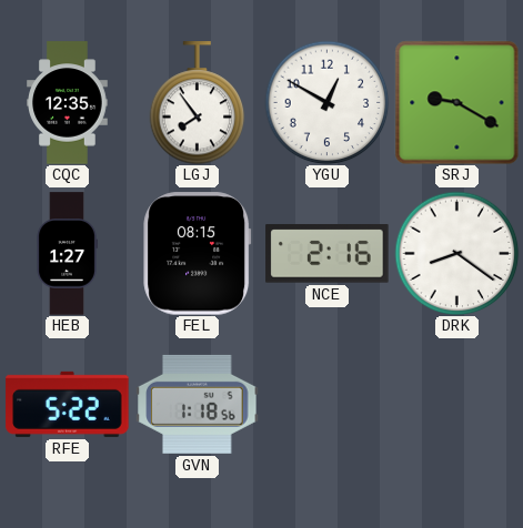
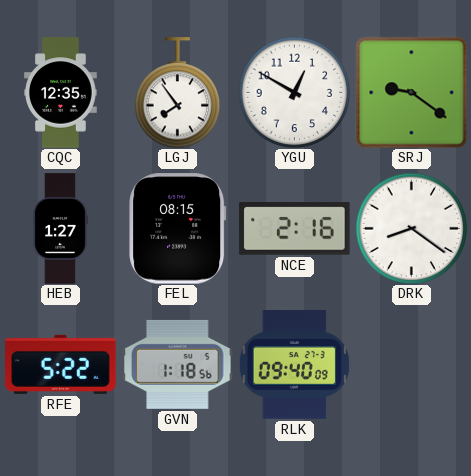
SRJ: 9:20 -> 9:21
RLK: none -> 09:40
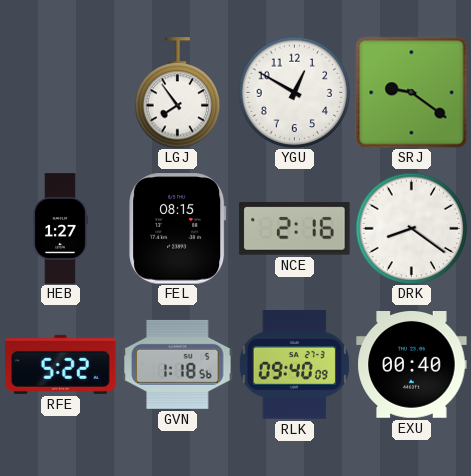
CQC: 12:35 -> none
EXU: none -> 00:40
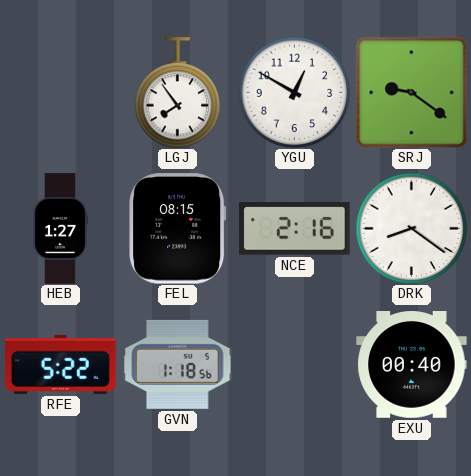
RLK: 09:40 -> none
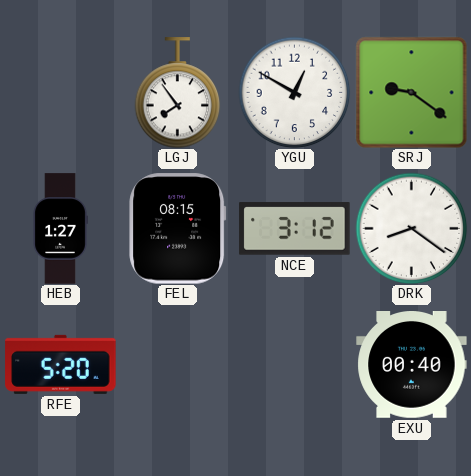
NCE: 2:16 -> 3:12
RFE: 5:22 -> 5:20
GVN: 1:18 -> none
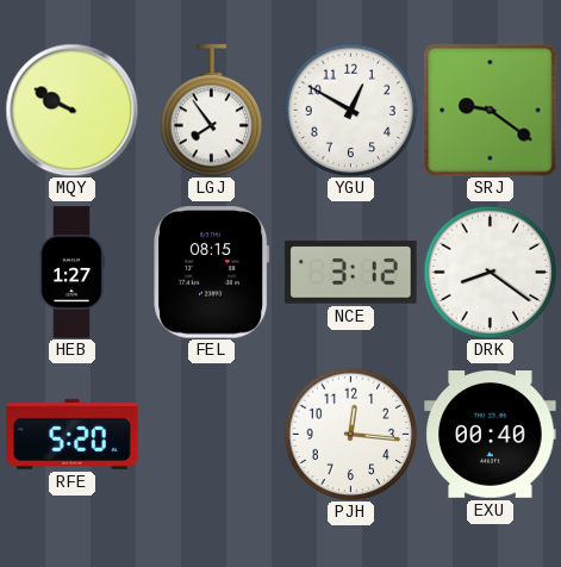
MQY: none -> 9:50
PJH: none -> 12:16
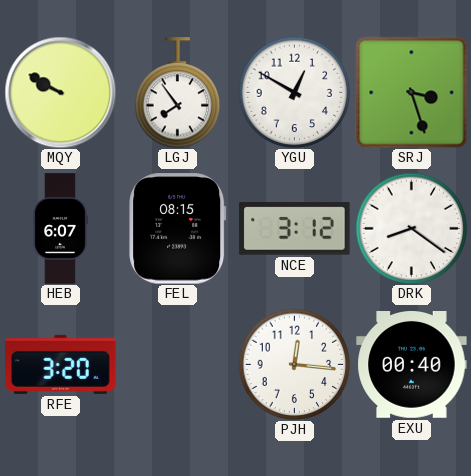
SRJ: 9:21 -> 3:27
HEB: 1:27 -> 6:07
RFE: 5:20 -> 3:20
